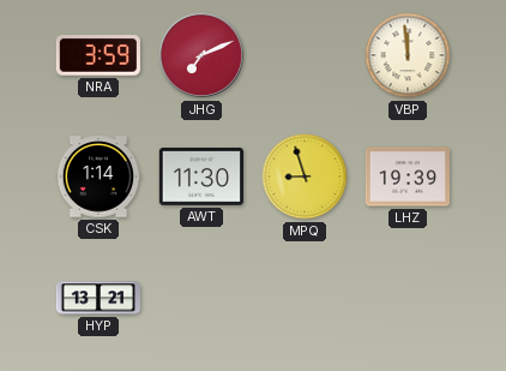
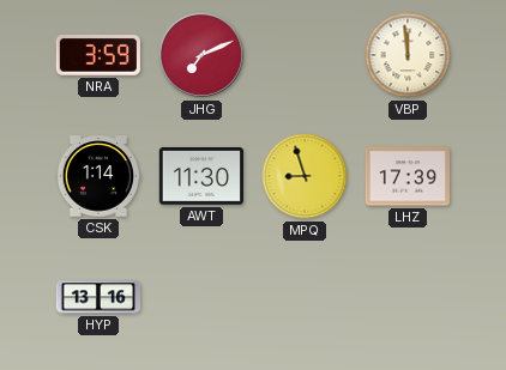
LHZ: 19:39 -> 17:39
HYP: 13:21 -> 13:16
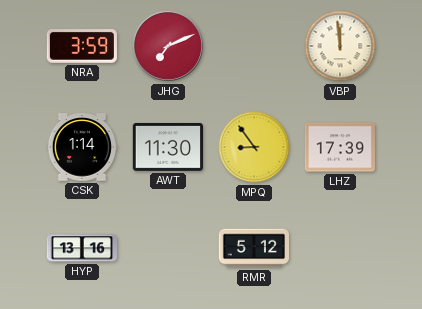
MPQ: 8:57 -> 8:54
RMR: none -> 5:12
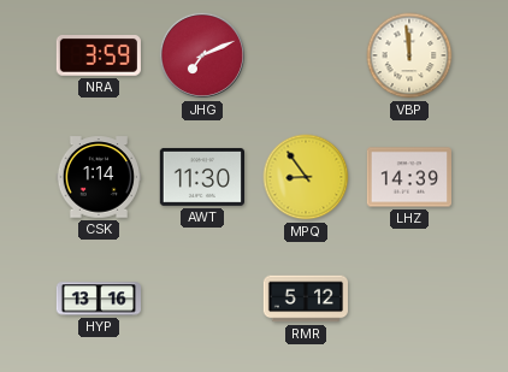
LHZ: 17:39 -> 14:39
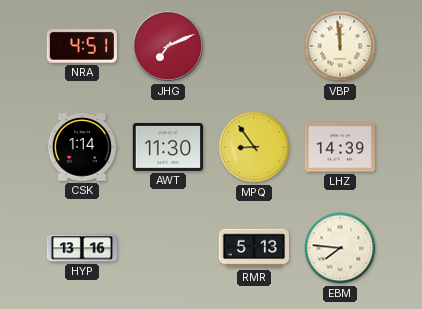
NRA: 3:59 -> 4:51
RMR: 5:12 -> 5:13
EBM: none -> 7:46
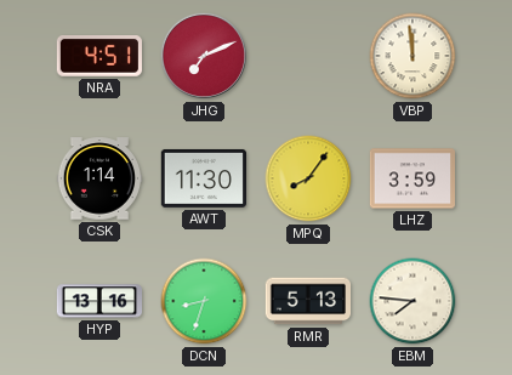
MPQ: 8:54 -> 8:06
LHZ: 14:39 -> 3:59
DCN: none -> 8:33
